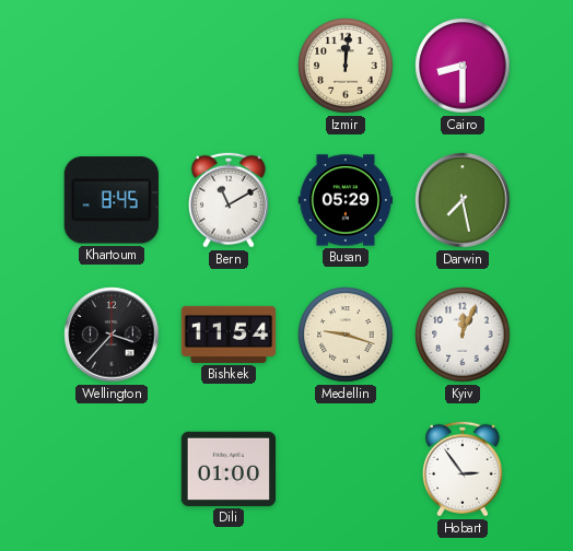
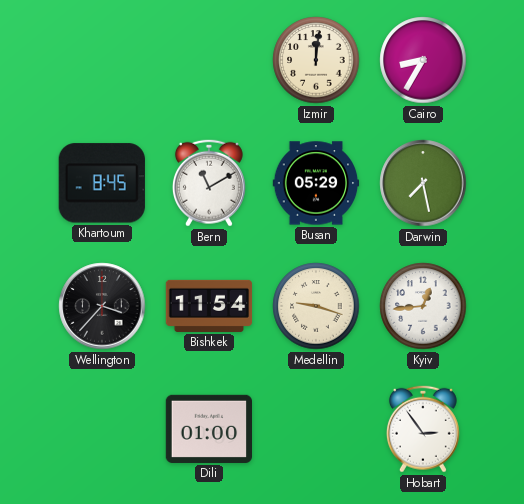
Cairo: 8:30 -> 8:35
Kyiv: 12:04 -> 12:44
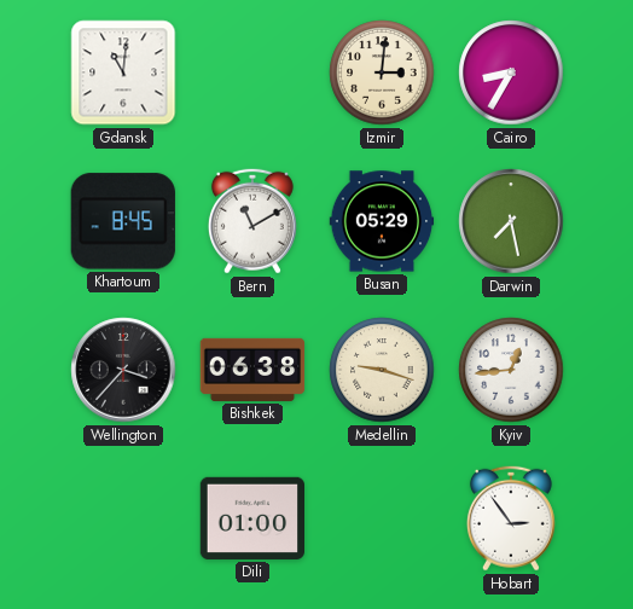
Gdansk: none -> 11:01
Izmir: 12:01 -> 3:01
Bishkek: 11:54 -> 06:38
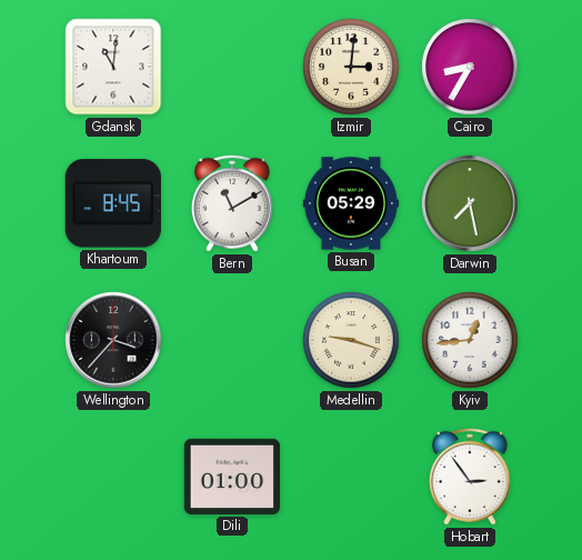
Bishkek: 06:38 -> none
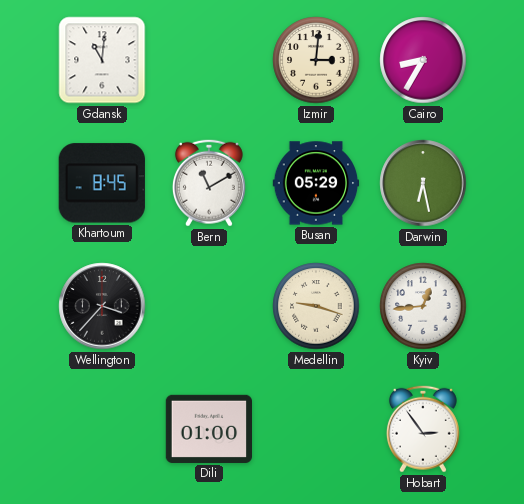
Darwin: 7:28 -> 6:28
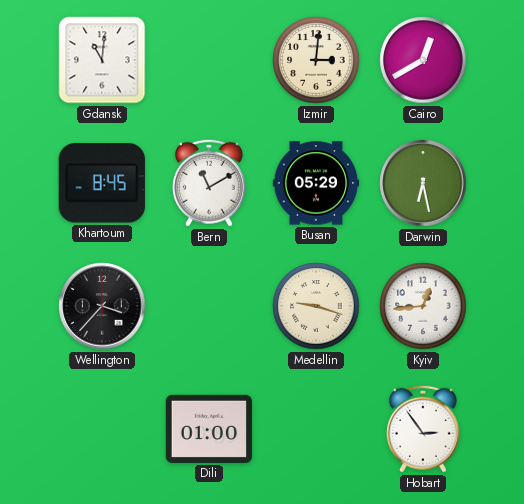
Cairo: 8:35 -> 12:40
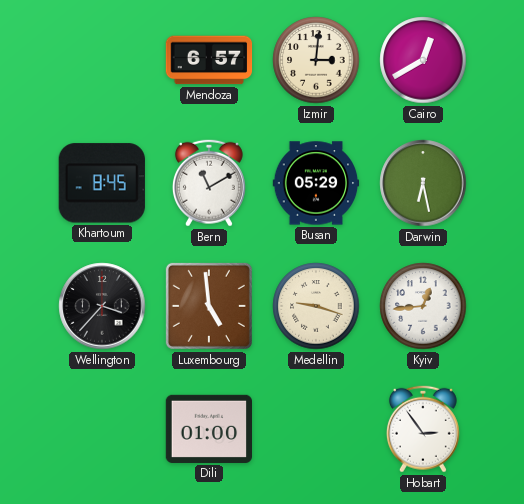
Gdansk: 11:01 -> none
Mendoza: none -> 6:57
Luxembourg: none -> 4:59
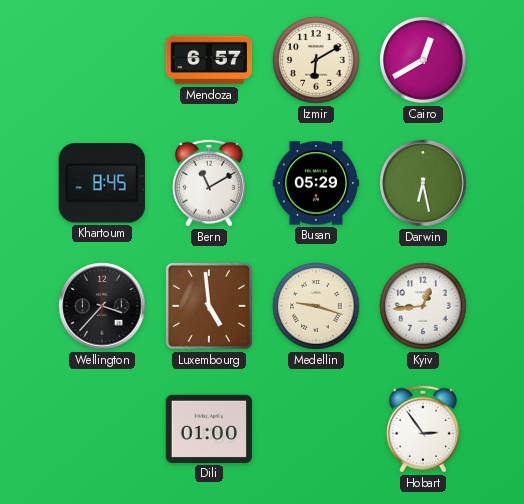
Izmir: 3:01 -> 6:10
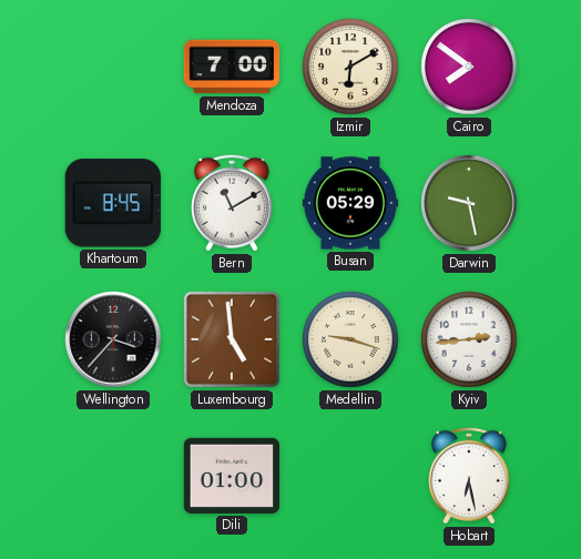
Mendoza: 6:57 -> 7:00
Cairo: 12:40 -> 7:51
Darwin: 6:28 -> 9:28
Kyiv: 12:44 -> 2:44
Hobart: 2:54 -> 6:28
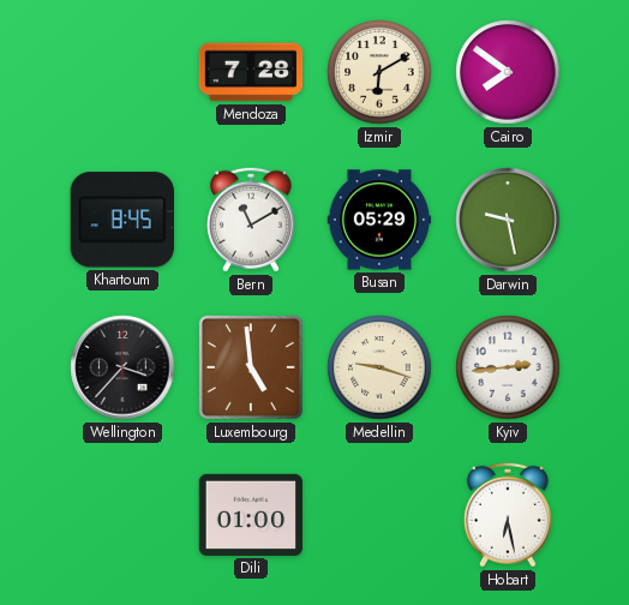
Mendoza: 7:00 -> 7:28
